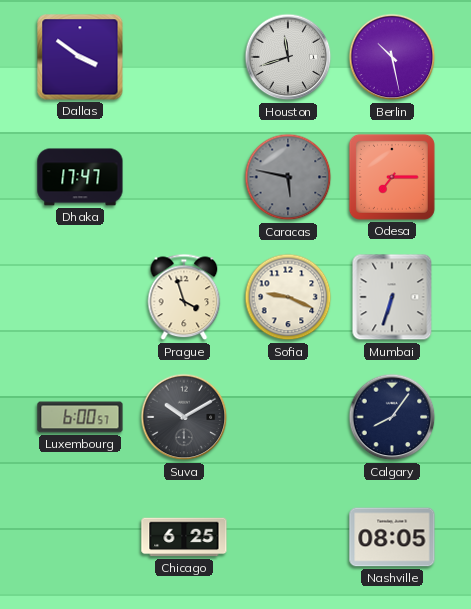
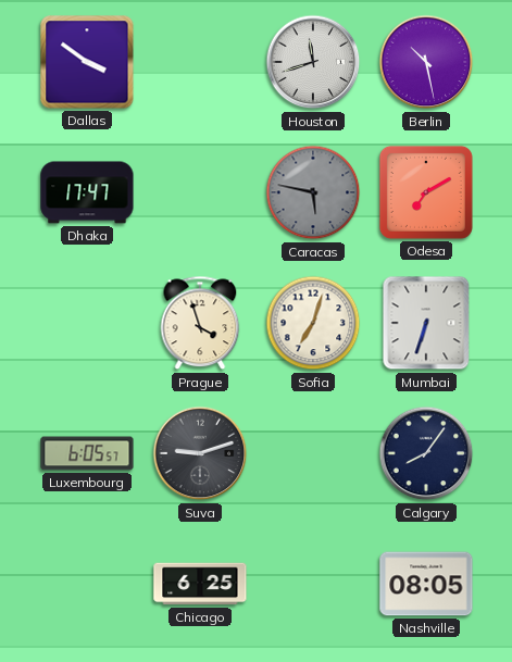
Odesa: 7:15 -> 7:10
Sofia: 9:19 -> 7:03
Luxembourg: 6:00 -> 6:05
Suva: 10:10 -> 9:12
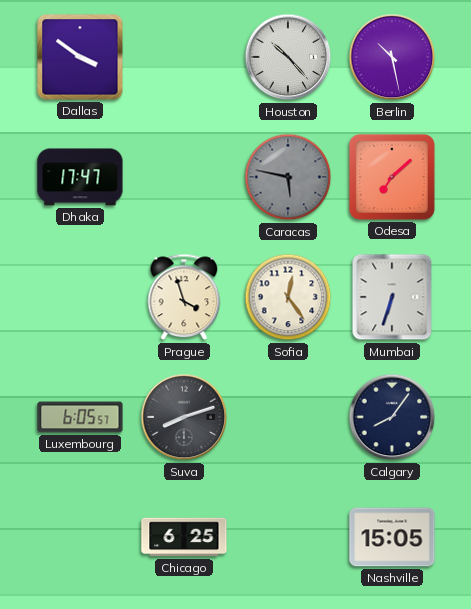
Houston: 11:42 -> 10:23
Odesa: 7:10 -> 7:08
Sofia: 7:03 -> 12:24
Suva: 9:12 -> 8:12
Nashville: 08:05 -> 15:05
